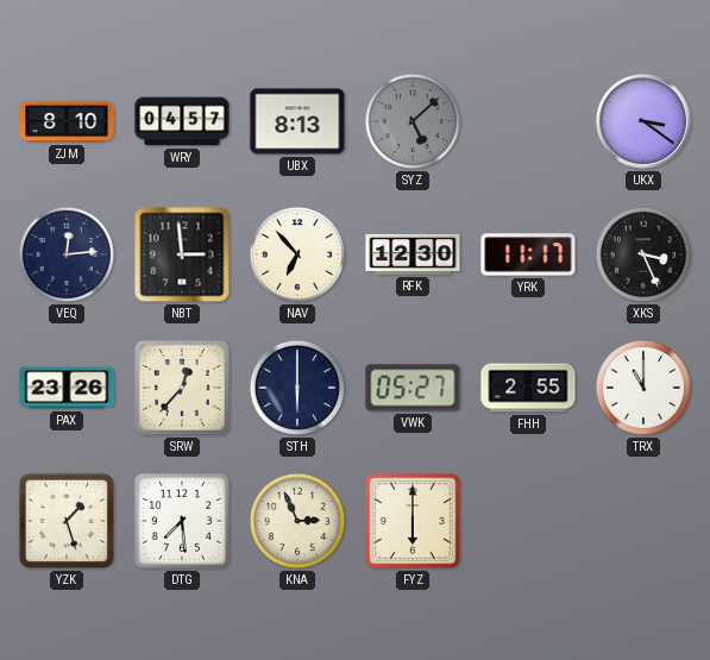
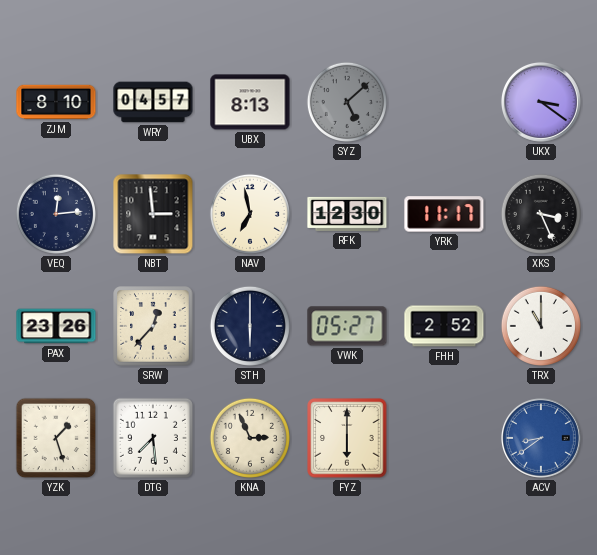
NAV: 6:53 -> 6:58
FHH: 2:55 -> 2:52
ACV: none -> 8:39
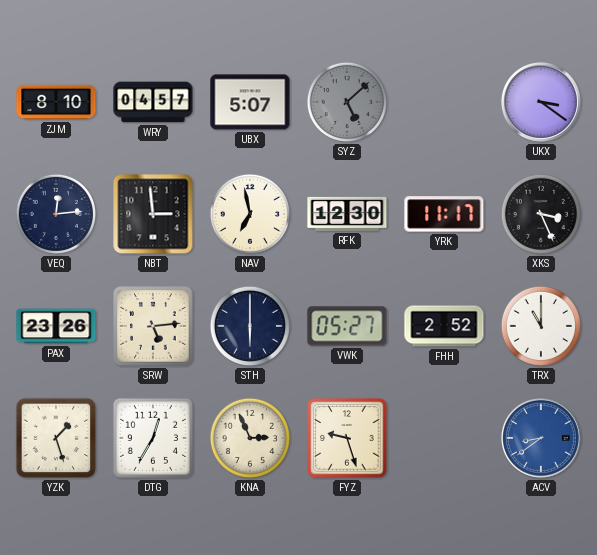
UBX: 8:13 -> 5:07
SRW: 12:37 -> 5:14
DTG: 7:29 -> 12:35
FYZ: 6:00 -> 9:27
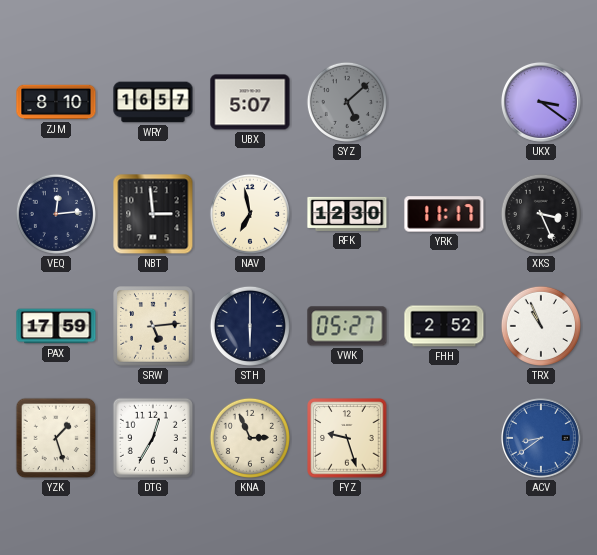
WRY: 04:57 -> 16:57
PAX: 23:26 -> 17:59
TRX: 11:00 -> 10:56
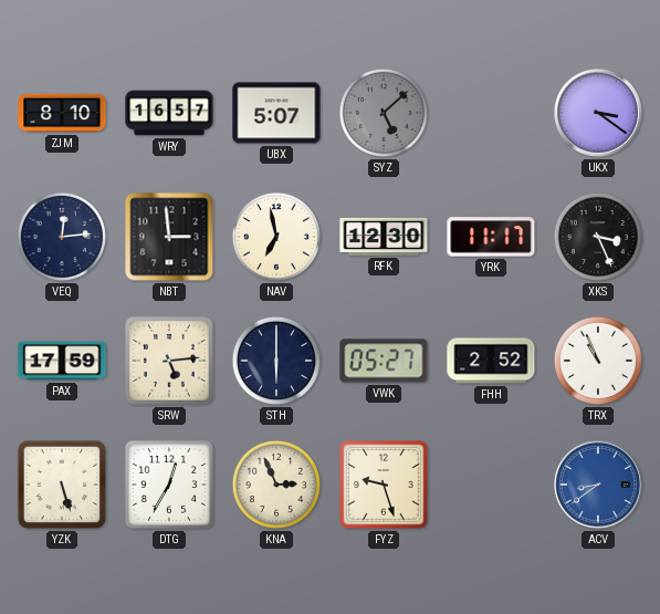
YZK: 1:27 -> 5:27
